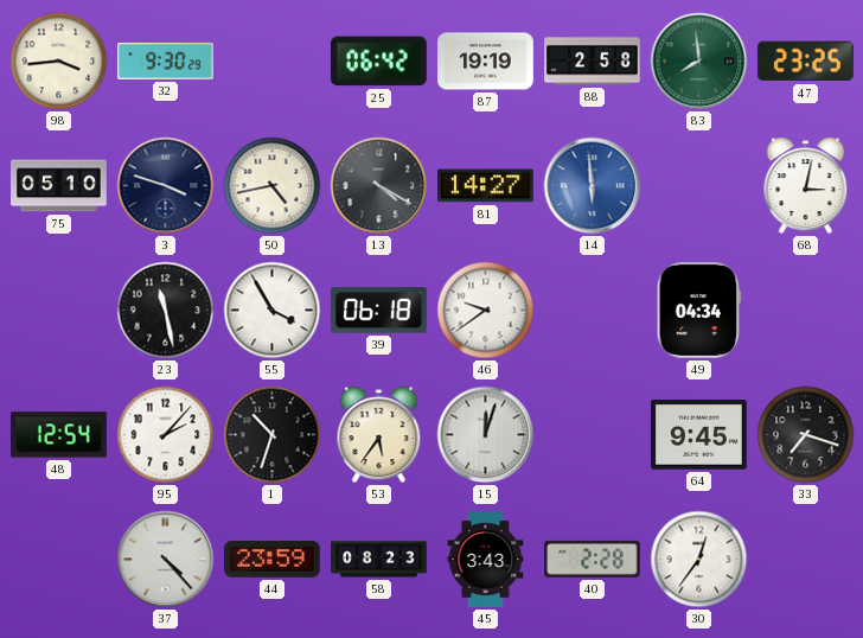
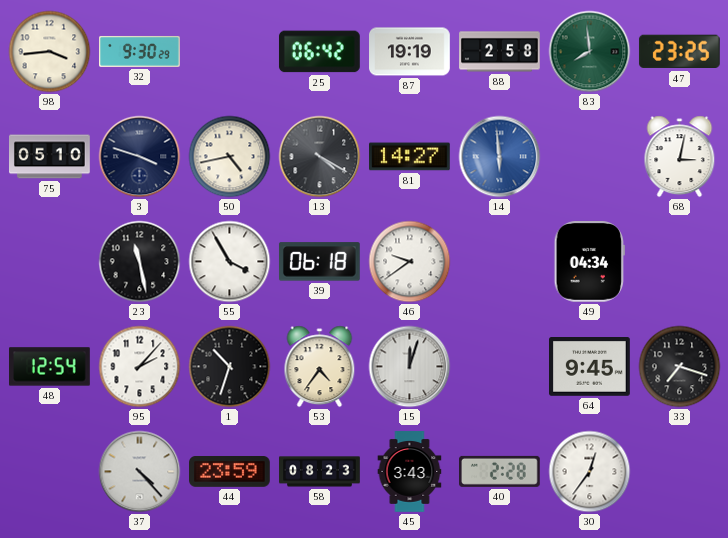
53: 5:36 -> 4:36
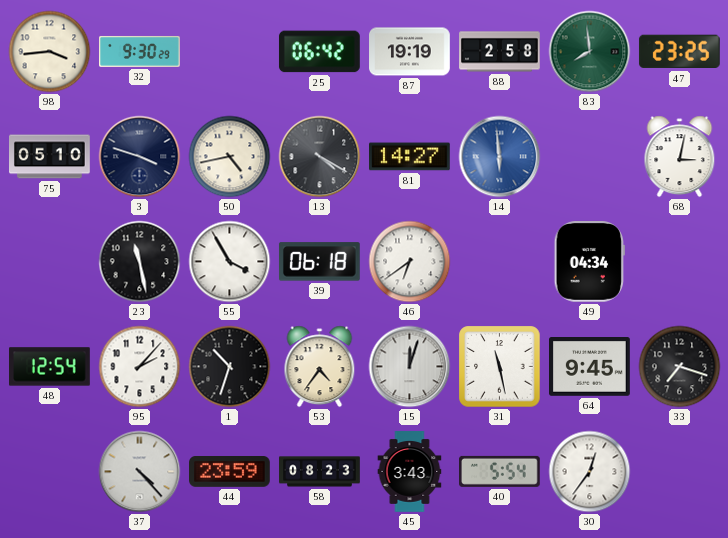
46: 9:39 -> 6:39
31: none -> 11:28
40: 2:28 -> 5:54
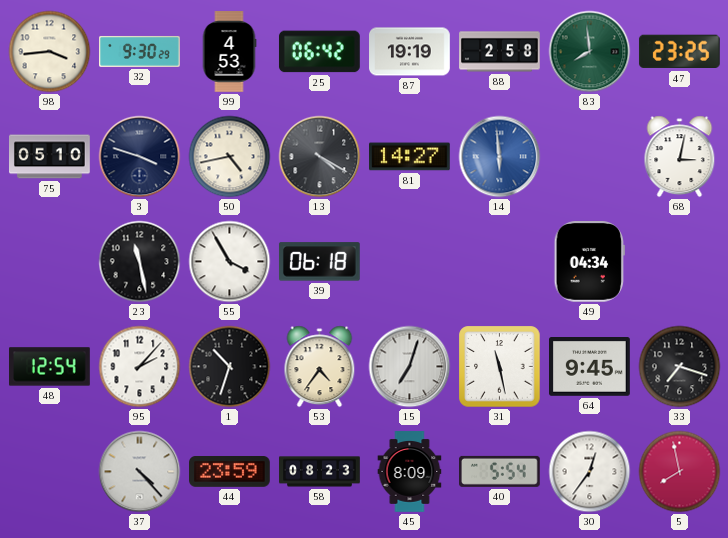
99: none -> 4:53
46: 6:39 -> none
15: 12:03 -> 7:03
45: 3:43 -> 8:09
5: none -> 7:58
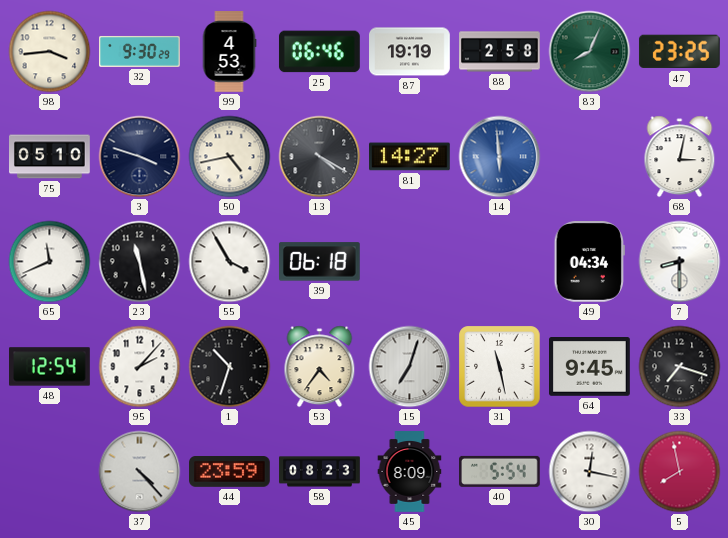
25: 06:42 -> 06:46
83: 7:59 -> 8:04
65: none -> 11:41
7: none -> 8:30
30: 12:36 -> 12:17
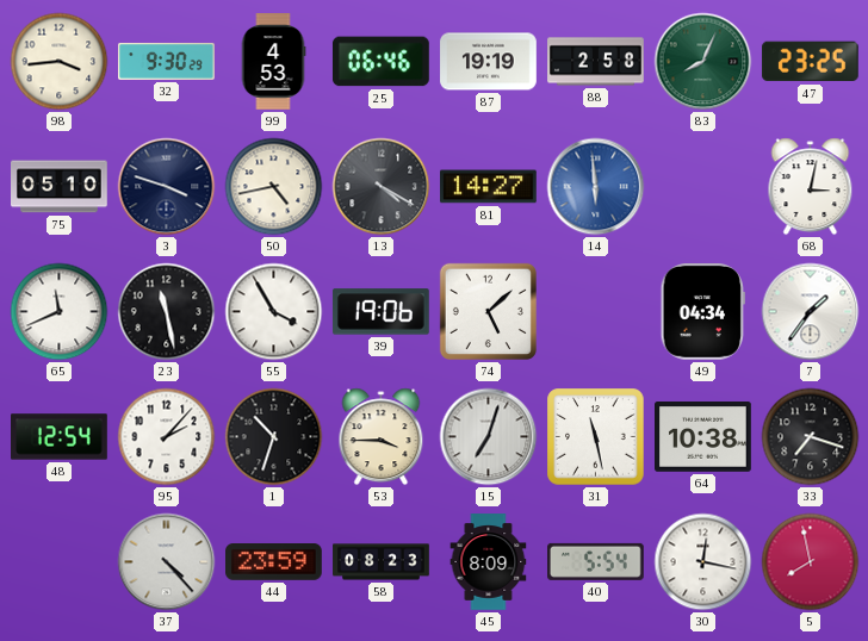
39: 06:18 -> 19:06
74: none -> 5:08
7: 8:30 -> 1:36
53: 4:36 -> 3:45
64: 9:45 -> 10:38
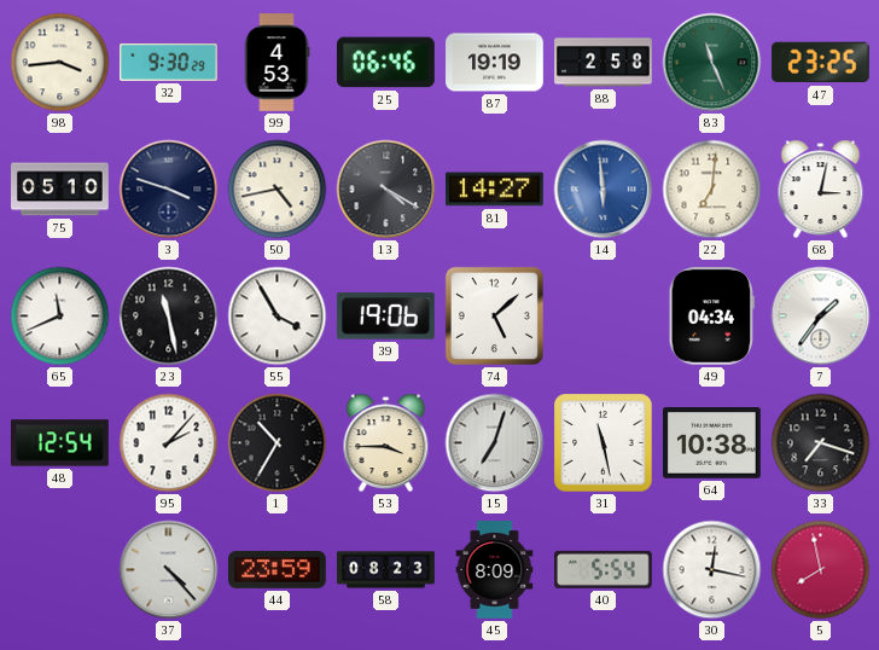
83: 8:04 -> 11:26
22: none -> 7:01
1: 10:33 -> 10:35
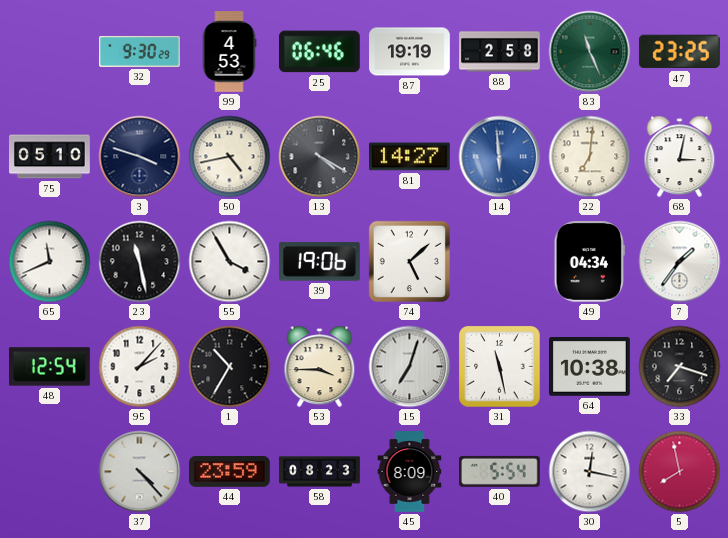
98: 3:44 -> none
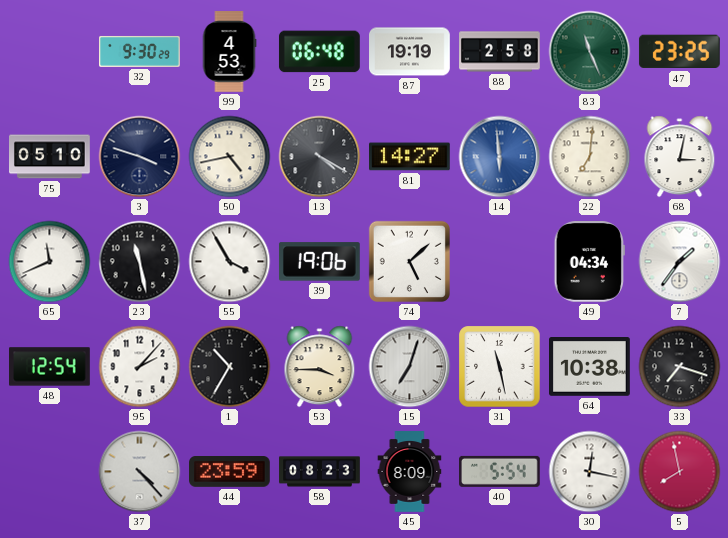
25: 06:46 -> 06:48
